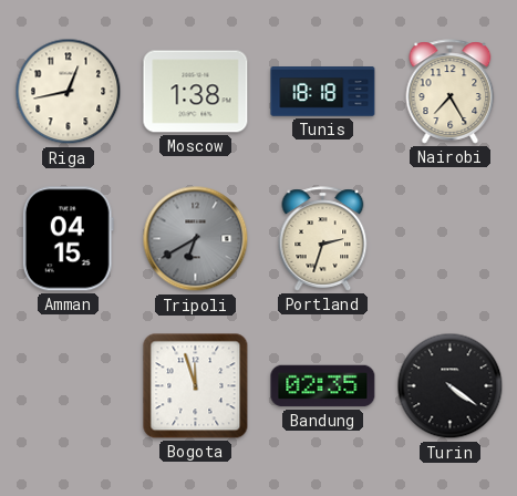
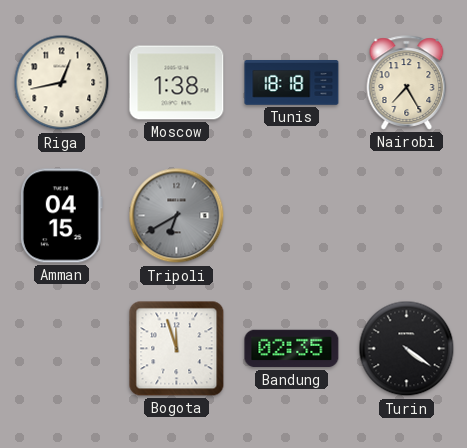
Portland: 2:33 -> none
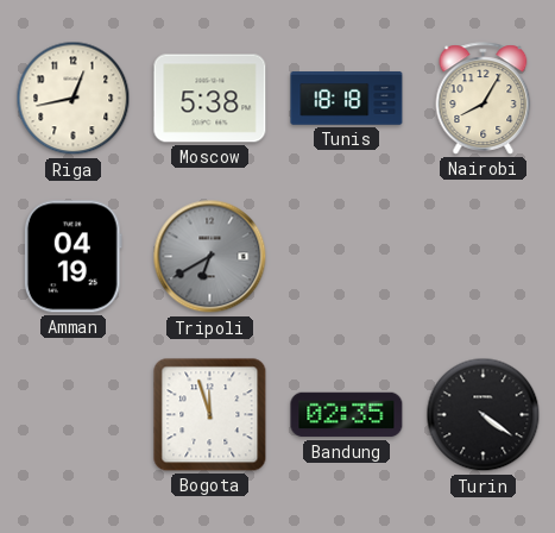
Moscow: 1:38 -> 5:38
Nairobi: 7:25 -> 8:05
Amman: 04:15 -> 04:19
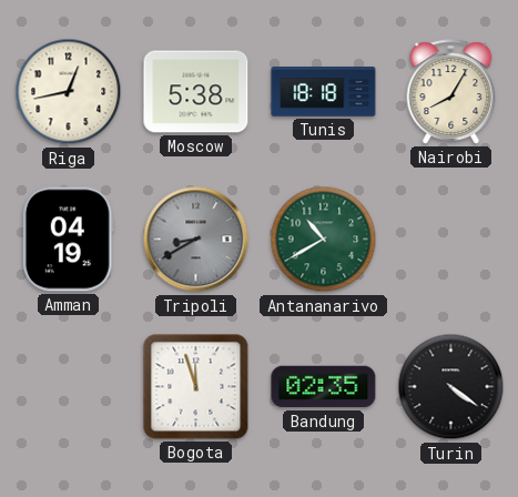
Tripoli: 6:40 -> 8:40
Antananarivo: none -> 10:40
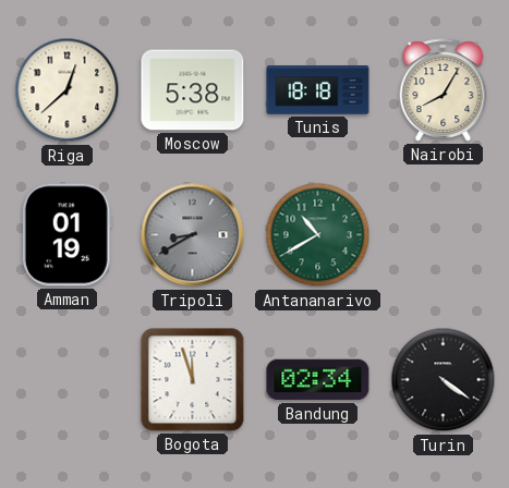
Riga: 12:43 -> 12:38
Amman: 04:19 -> 01:19
Bandung: 02:35 -> 02:34
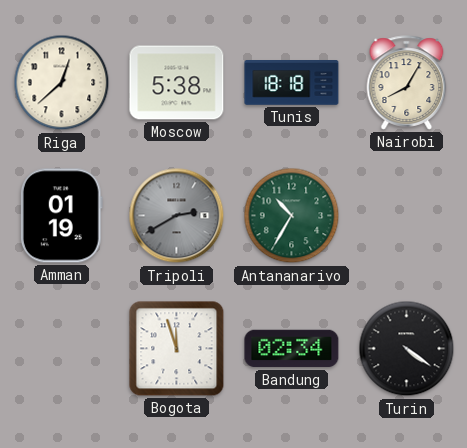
Tripoli: 8:40 -> 2:40
Antananarivo: 10:40 -> 10:35
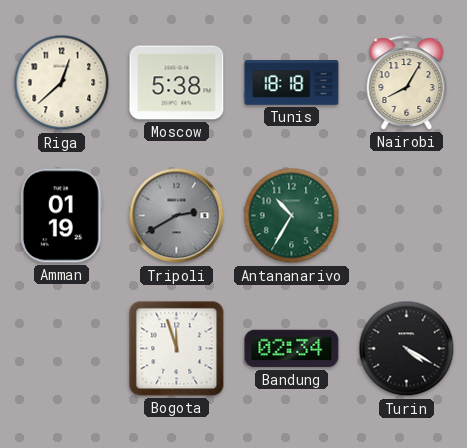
Turin: 4:21 -> 4:20
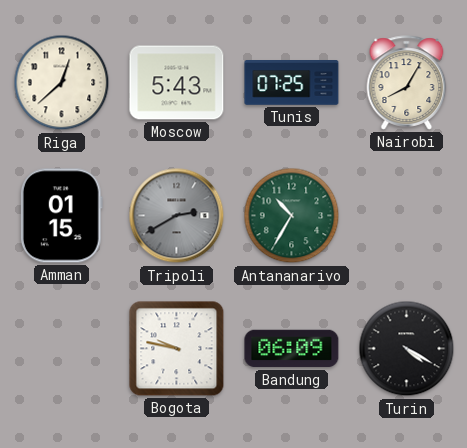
Moscow: 5:38 -> 5:43
Tunis: 18:18 -> 07:25
Amman: 01:19 -> 01:15
Bogota: 11:57 -> 9:47
Bandung: 02:34 -> 06:09
